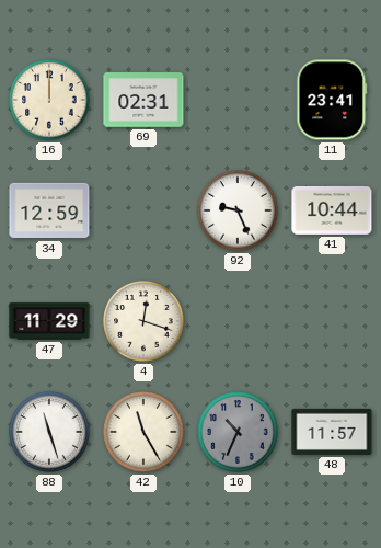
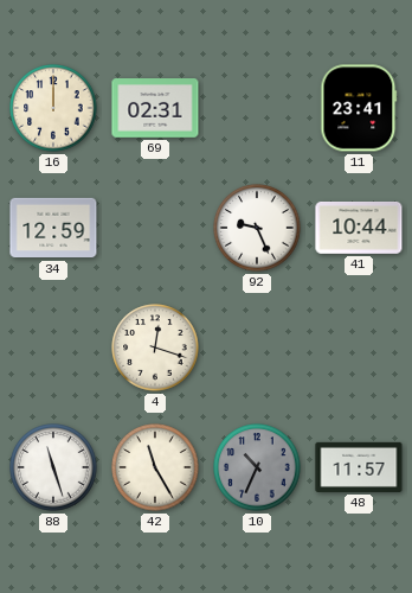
47: 11:29 -> none
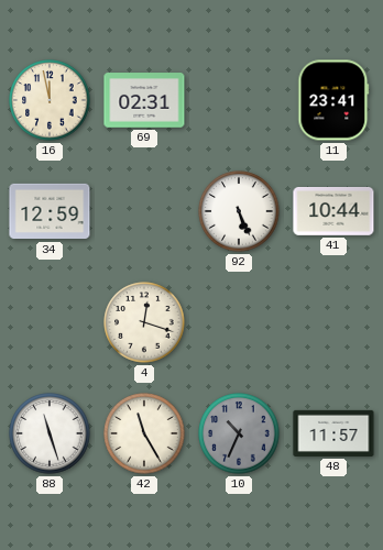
16: 12:00 -> 11:58
92: 9:26 -> 5:26
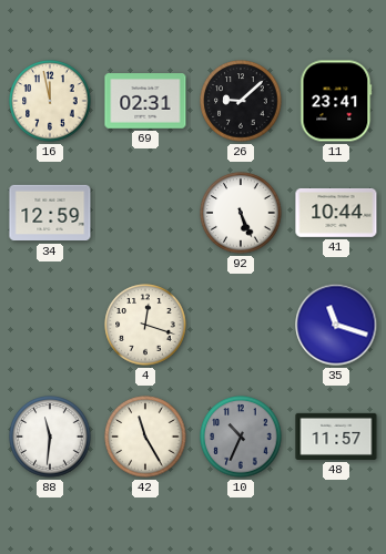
26: none -> 9:08
35: none -> 11:18
88: 11:27 -> 11:31
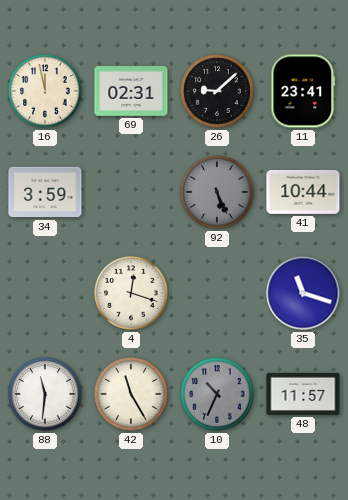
34: 12:59 -> 3:59
92 dial: white -> grey
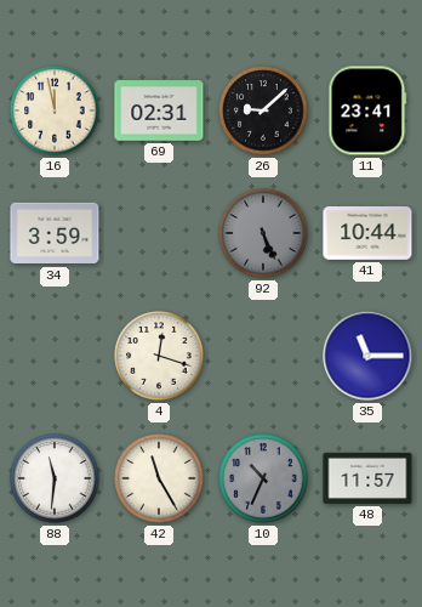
35: 11:18 -> 11:15
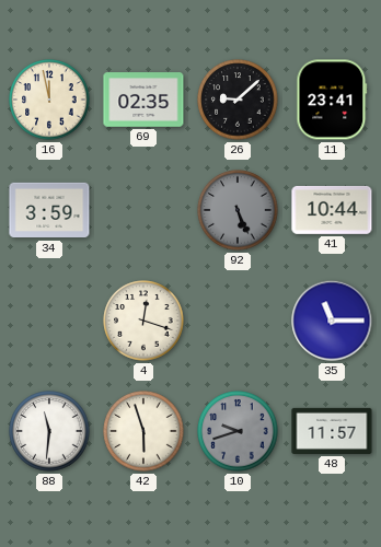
69: 02:31 -> 02:35
42: 11:25 -> 5:57
10: 10:34 -> 9:42
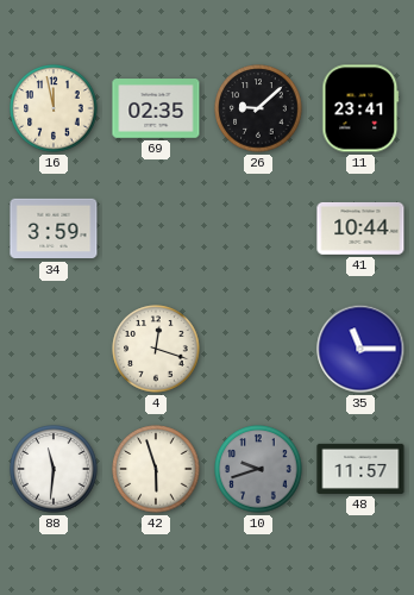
92: 5:26 -> none
